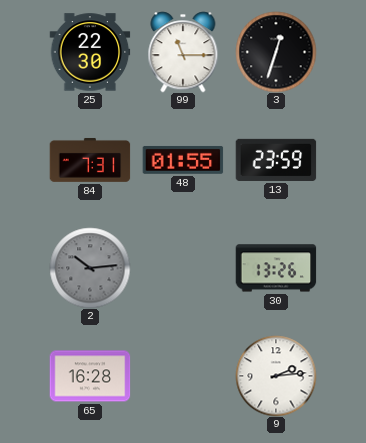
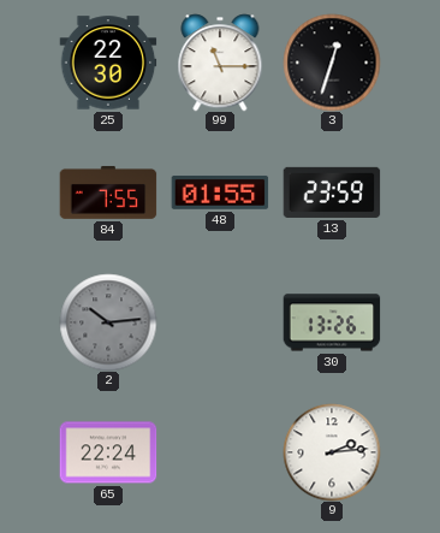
84: 7:31 -> 7:55
65: 16:28 -> 22:24
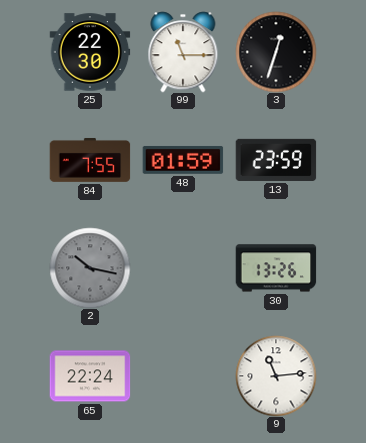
48: 01:55 -> 01:59
2: 10:14 -> 10:17
9: 2:14 -> 11:14
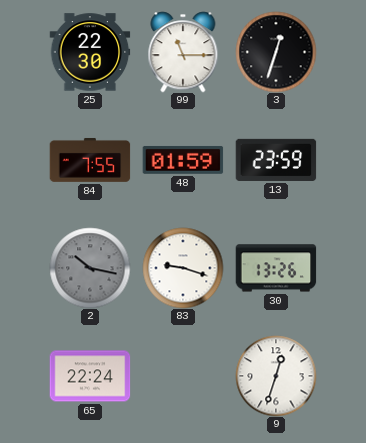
83: none -> 9:18
9: 11:14 -> 12:33
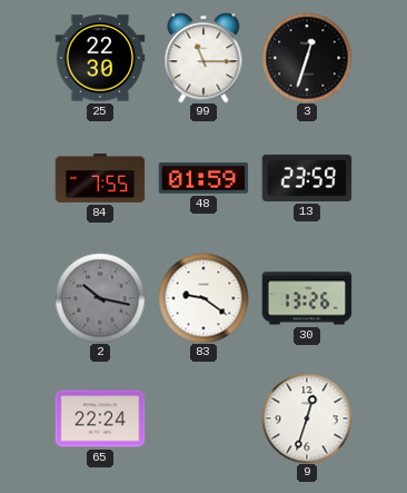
83: 9:18 -> 9:21
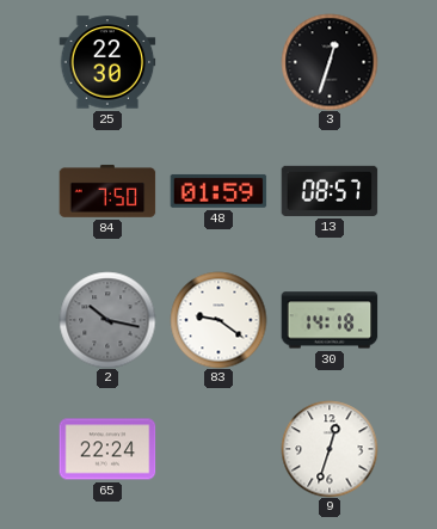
99: 11:15 -> none
84: 7:55 -> 7:50
13: 23:59 -> 08:57
30: 13:26 -> 14:18
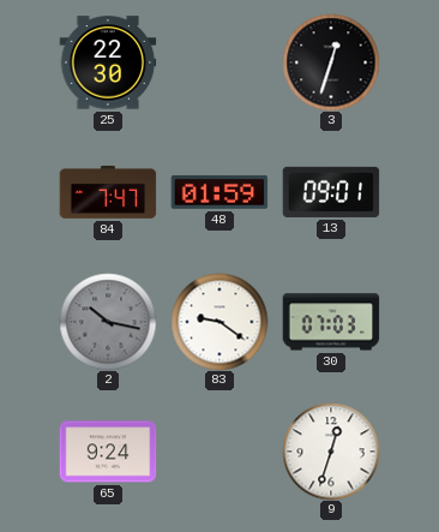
84: 7:50 -> 7:47
13: 08:57 -> 09:01
30: 14:18 -> 07:03
65: 22:24 -> 9:24
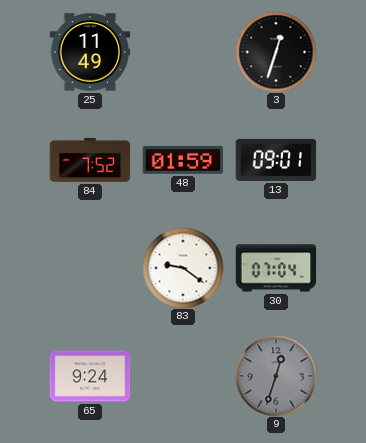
25: 22:30 -> 11:49
84: 7:47 -> 7:52
2: 10:17 -> none
30: 07:03 -> 07:04
9 dial: white -> grey
